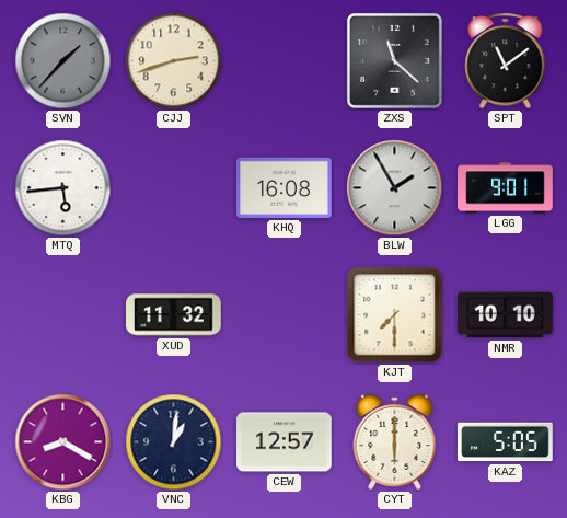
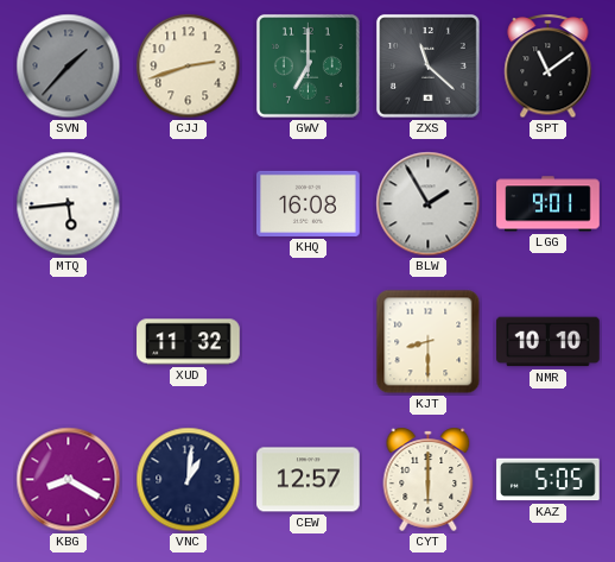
GWV: none -> 7:00
KJT: 7:30 -> 8:30
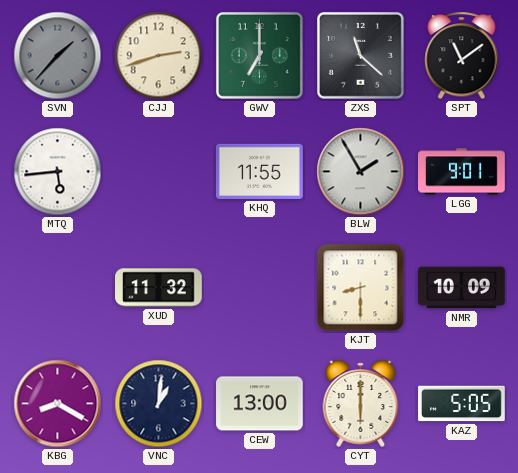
KHQ: 16:08 -> 11:55
NMR: 10:10 -> 10:09
CEW: 12:57 -> 13:00
